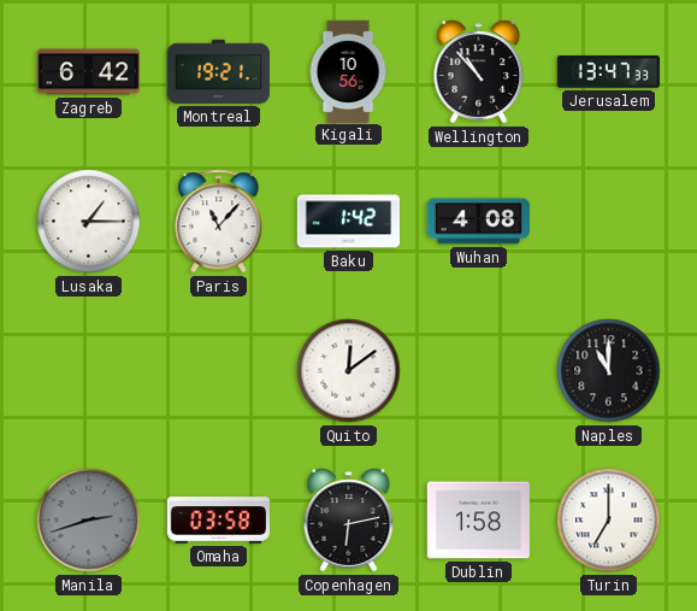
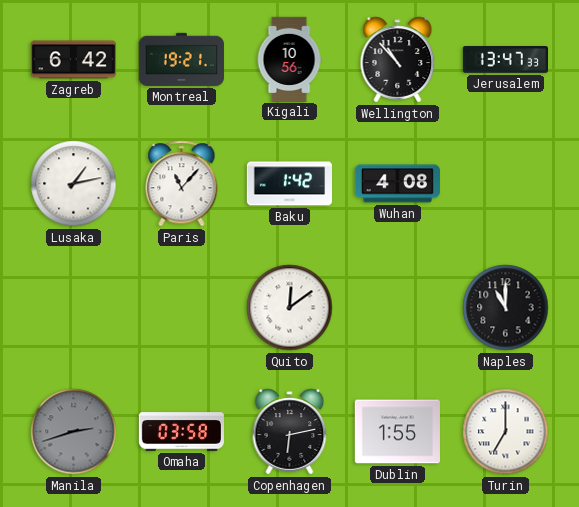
Lusaka: 1:15 -> 1:13
Dublin: 1:58 -> 1:55
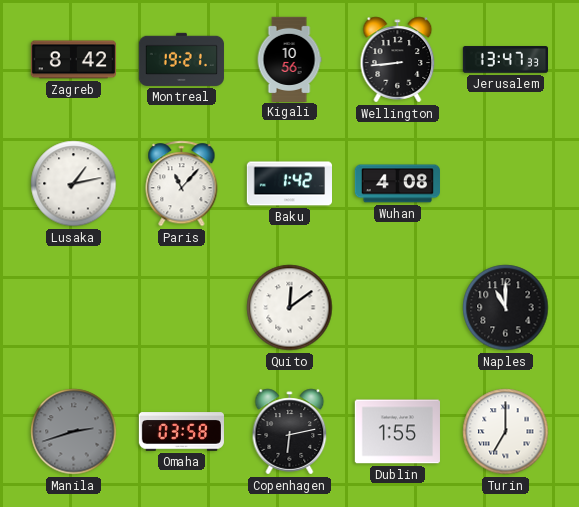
Zagreb: 6:42 -> 8:42
Wellington: 10:53 -> 8:44
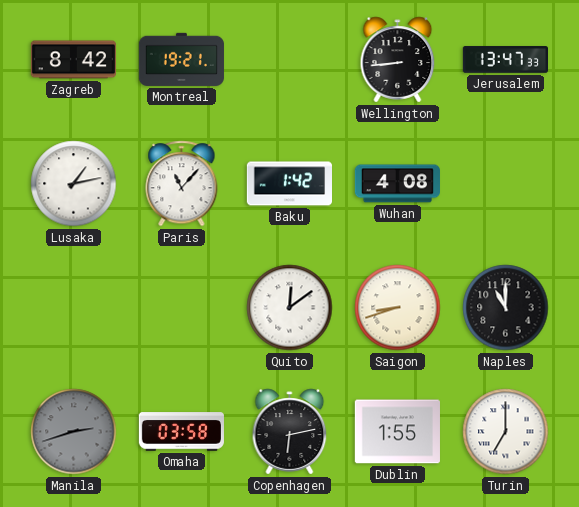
Kigali: 10:56 -> none
Saigon: none -> 8:42
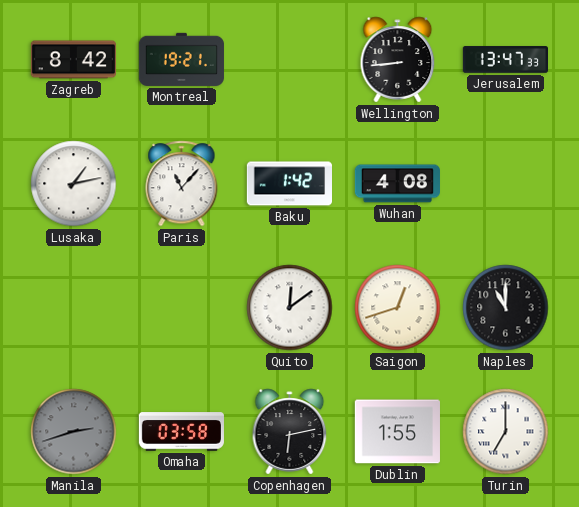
Saigon: 8:42 -> 12:42
